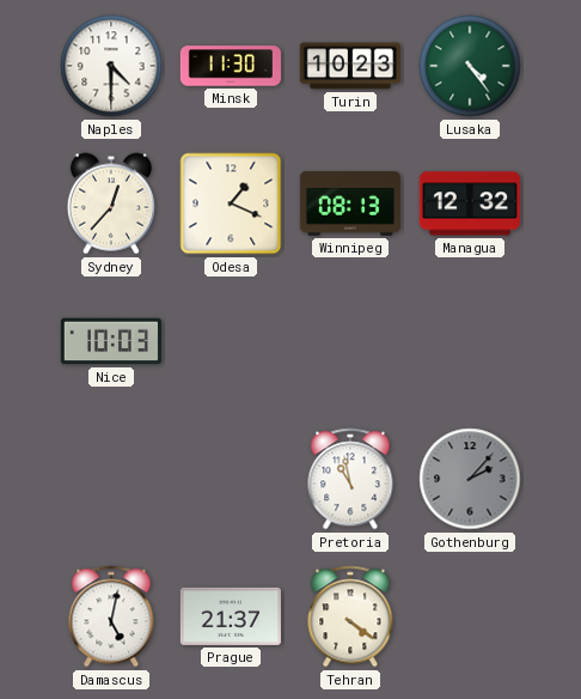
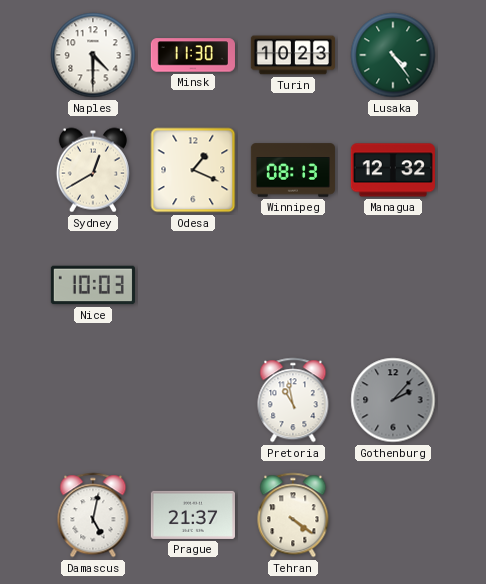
Sydney: 12:37 -> 12:40
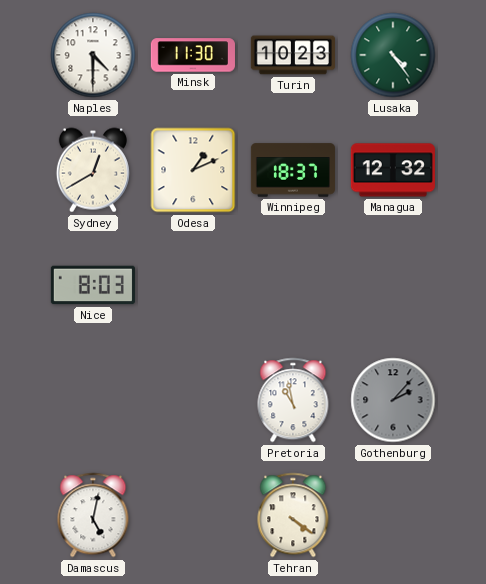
Odesa: 1:19 -> 1:11
Winnipeg: 08:13 -> 18:37
Nice: 10:03 -> 8:03
Prague: 21:37 -> none
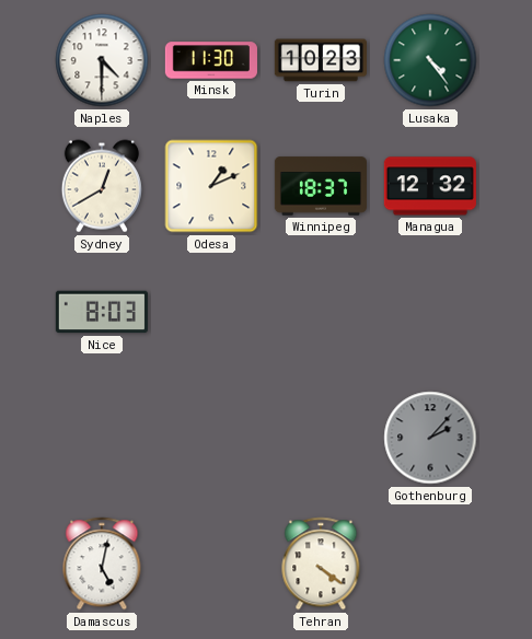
Pretoria: 10:58 -> none
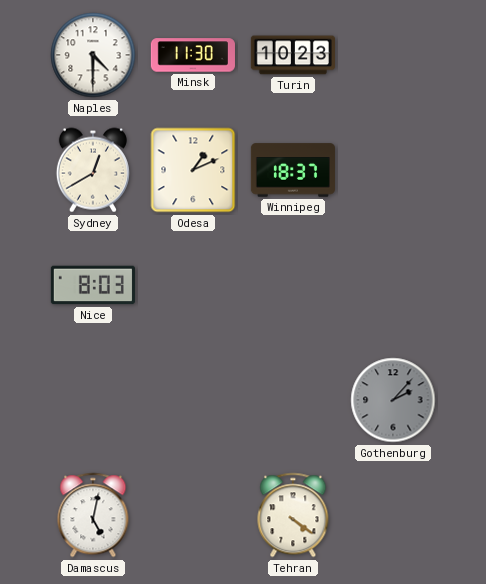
Lusaka: 4:24 -> none
Managua: 12:32 -> none
